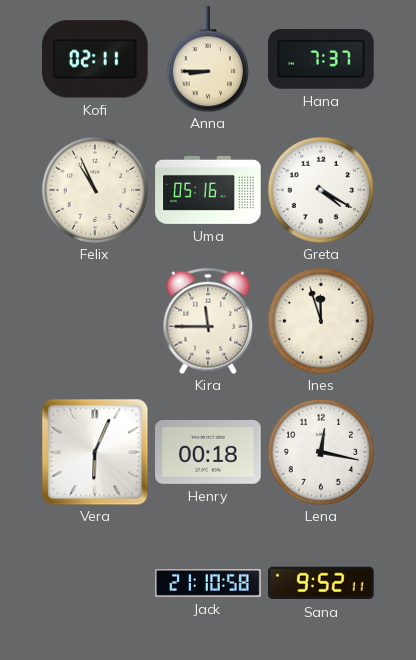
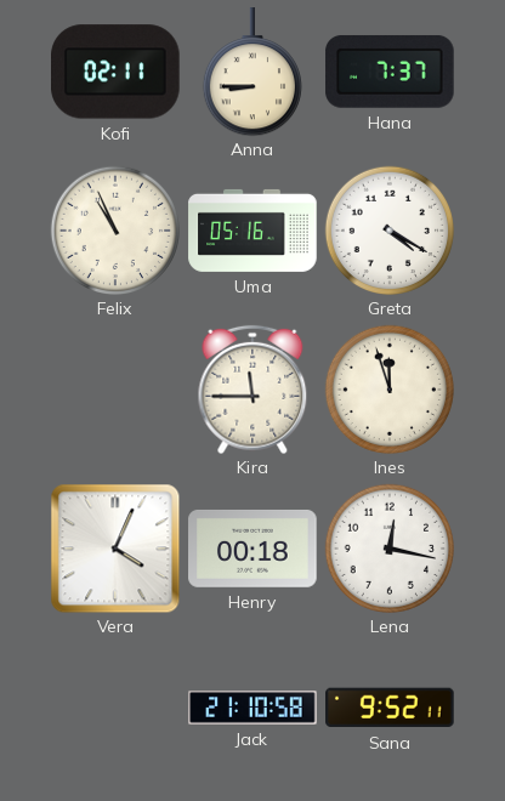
Vera: 6:04 -> 4:04
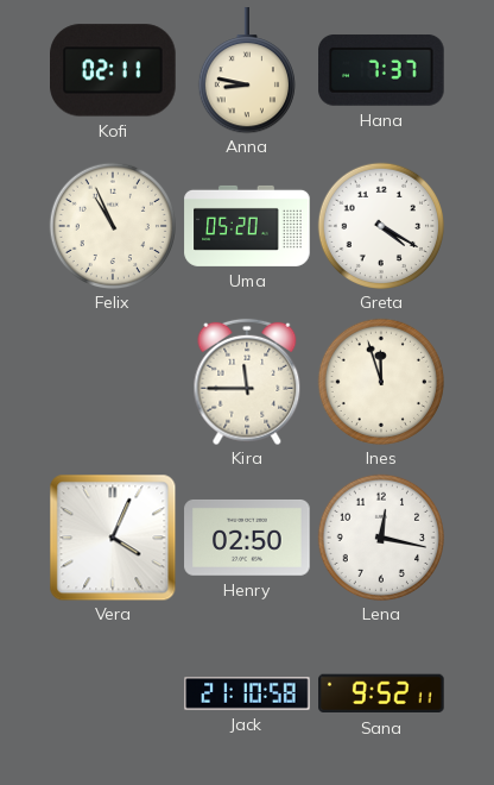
Anna: 8:45 -> 8:47
Uma: 05:16 -> 05:20
Henry: 00:18 -> 02:50
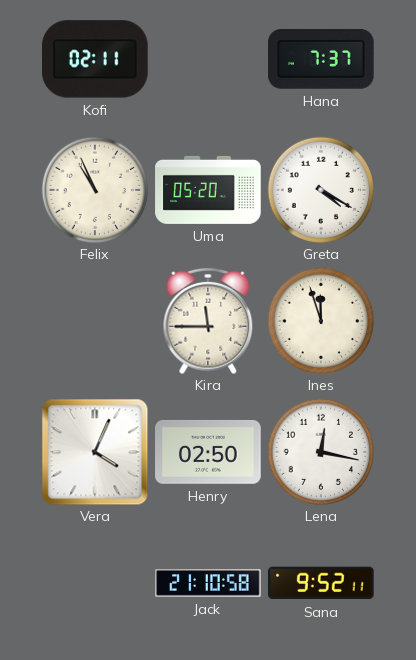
Anna: 8:47 -> none
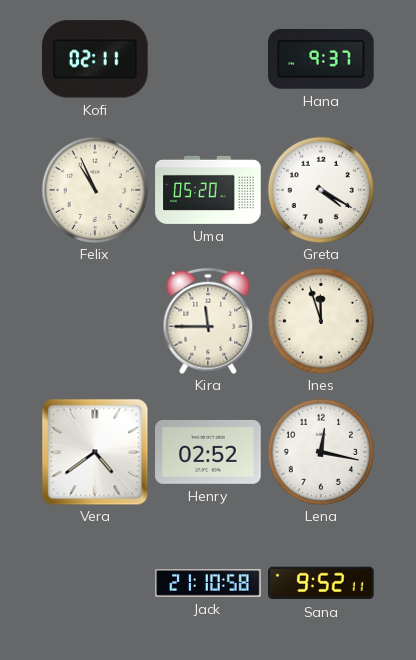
Hana: 7:37 -> 9:37
Vera: 4:04 -> 4:39
Henry: 02:50 -> 02:52
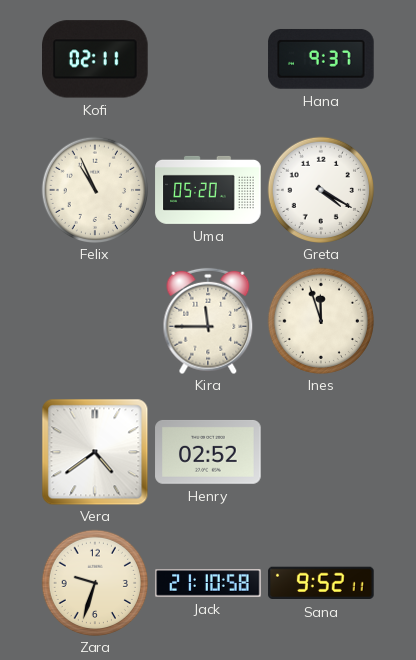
Lena: 12:17 -> none
Zara: none -> 9:33
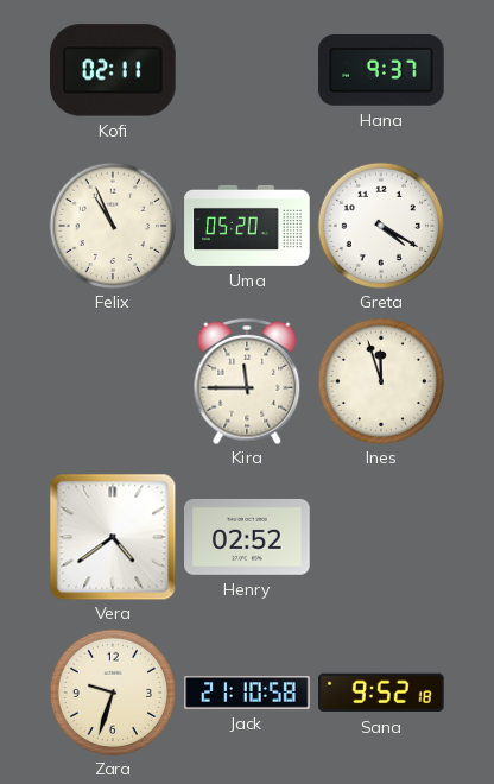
Sana: 9:52:11 -> 9:52:18
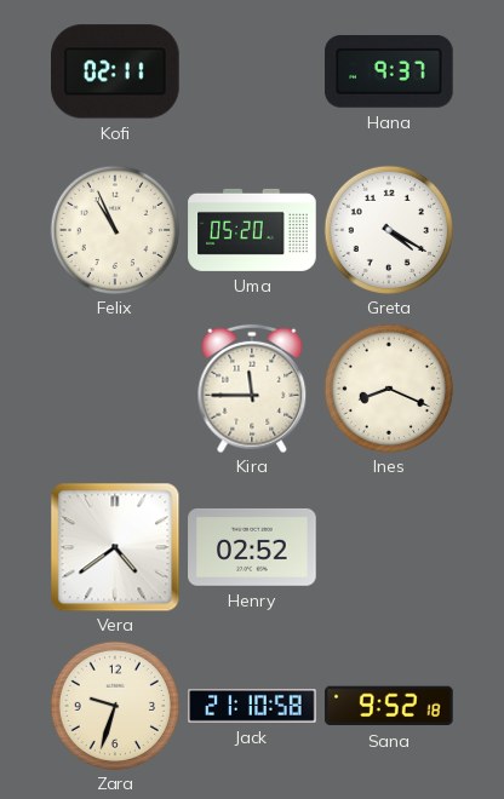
Ines: 11:57 -> 8:19
